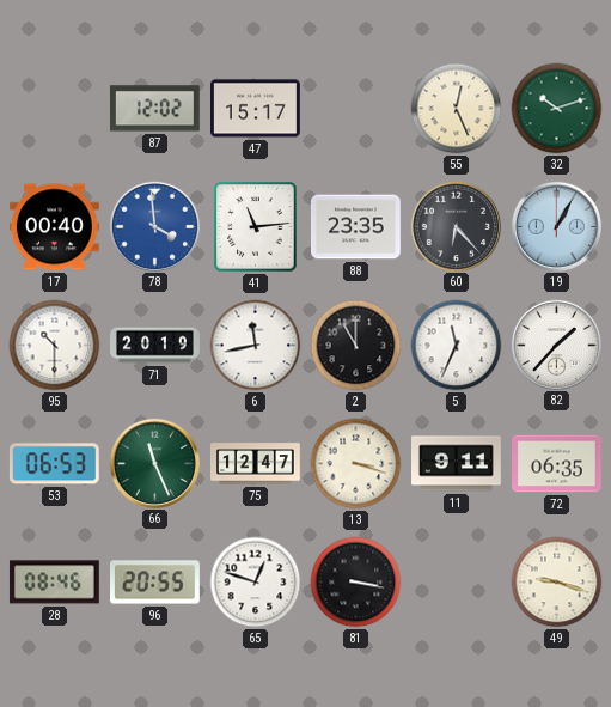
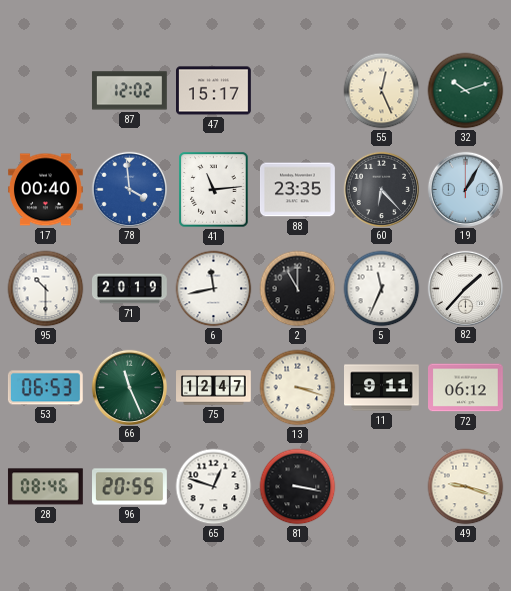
72: 06:35 -> 06:12
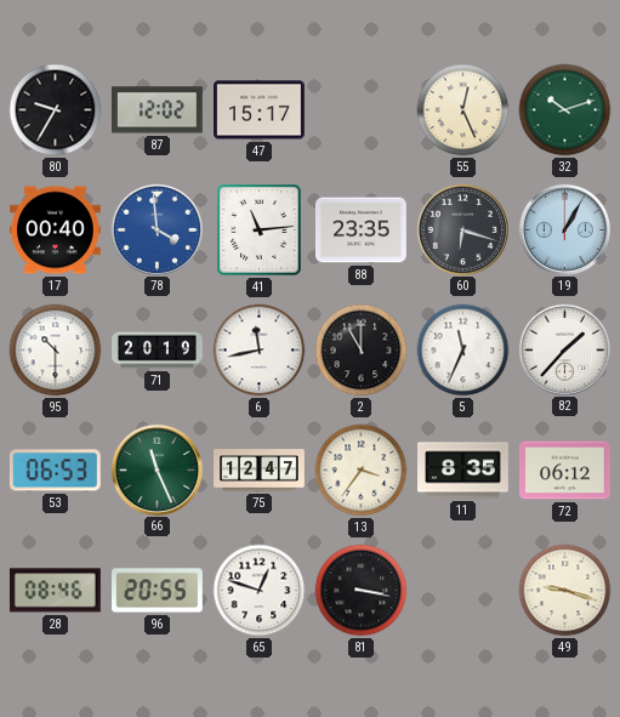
80: none -> 9:35
60: 6:23 -> 6:18
13: 3:18 -> 3:36
11: 9:11 -> 8:35
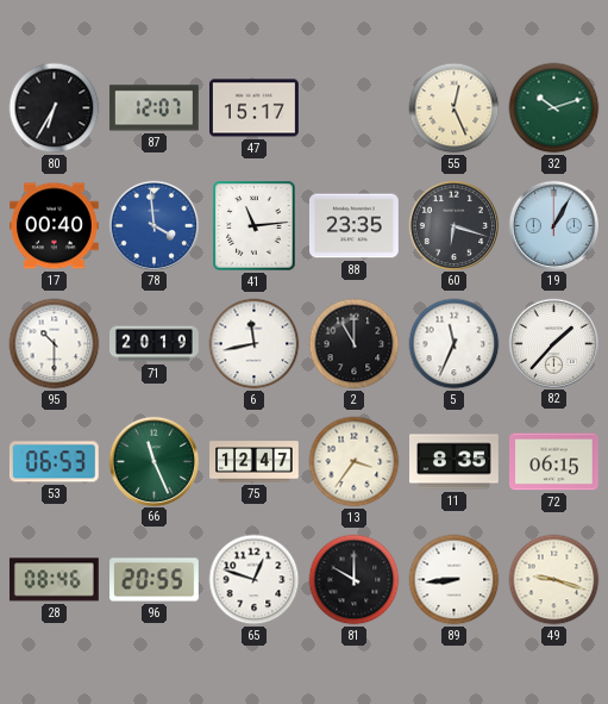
80: 9:35 -> 6:35
87: 12:02 -> 12:07
72: 06:12 -> 06:15
81: 3:17 -> 10:00
89: none -> 8:44
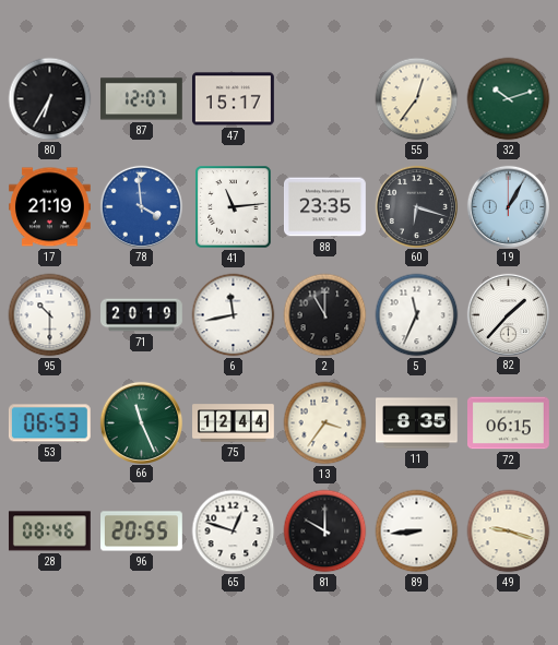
55: 12:26 -> 12:36
17: 00:40 -> 21:19
75: 12:47 -> 12:44
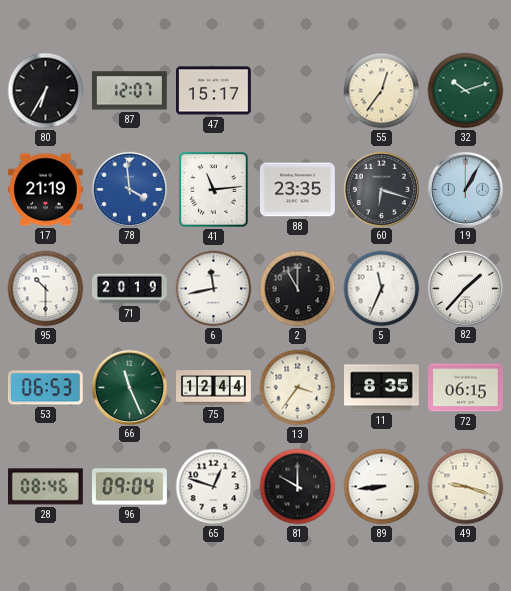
96: 20:55 -> 09:04
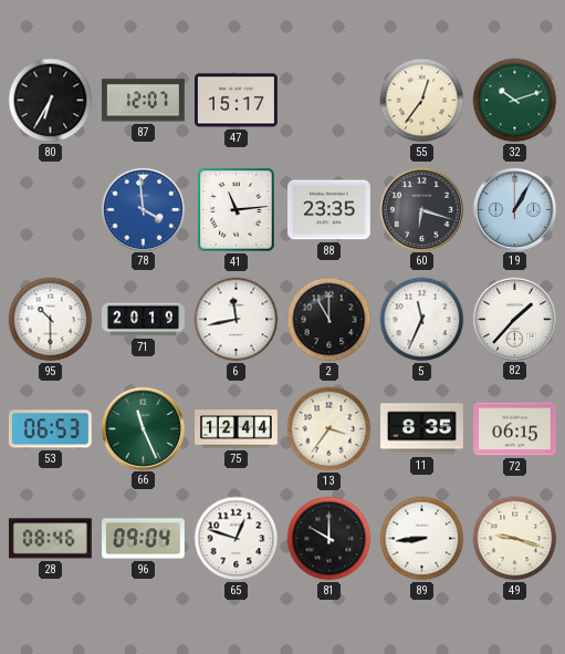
17: 21:19 -> none
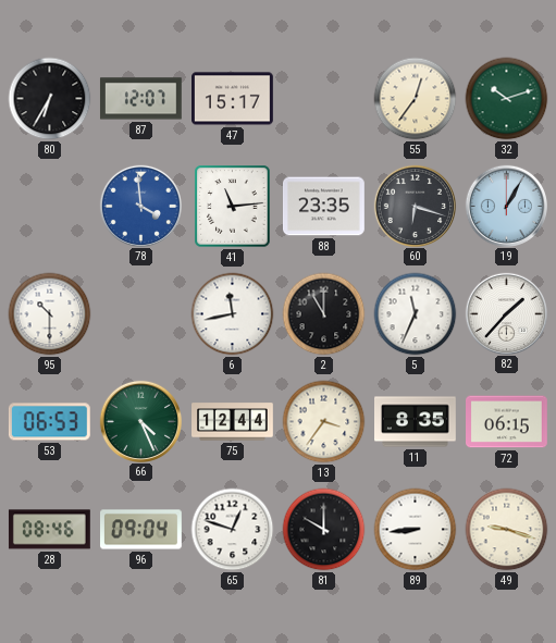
71: 20:19 -> none
66: 11:26 -> 4:26
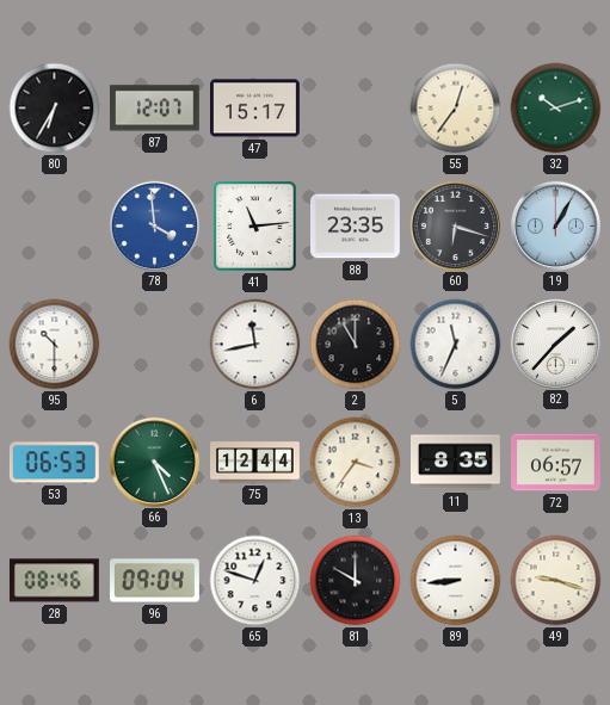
72: 06:15 -> 06:57
